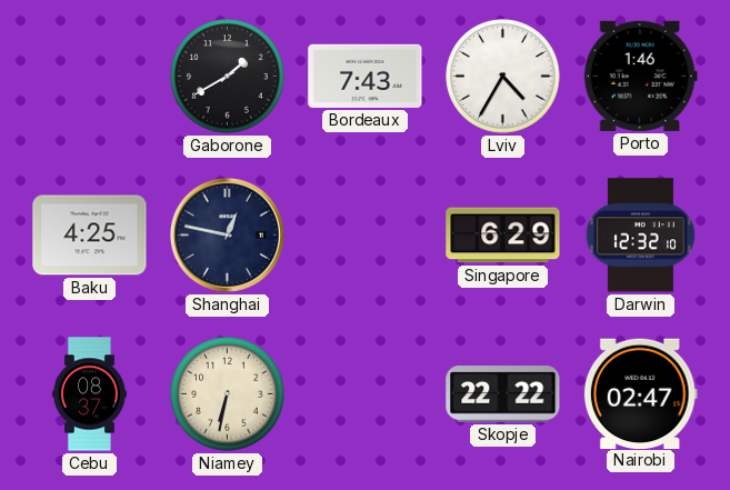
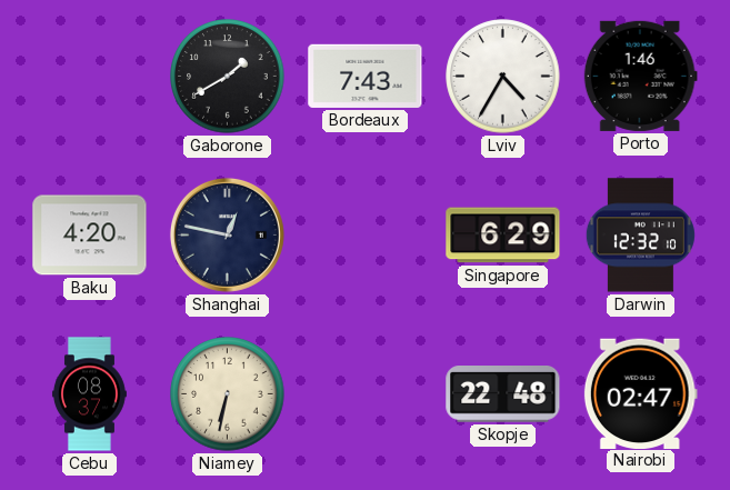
Baku: 4:25 -> 4:20
Skopje: 22:22 -> 22:48
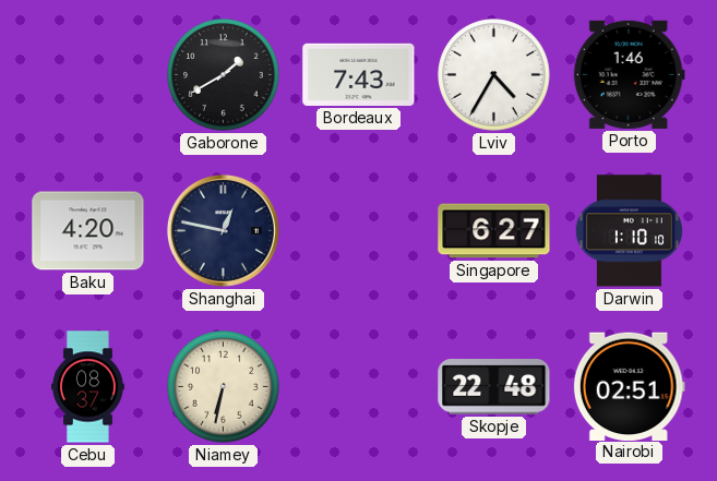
Singapore: 6:29 -> 6:27
Darwin: 12:32 -> 1:10
Nairobi: 02:47 -> 02:51
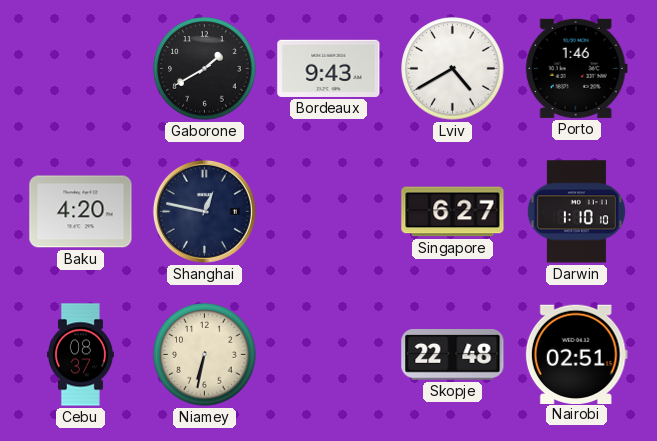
Bordeaux: 7:43 -> 9:43
Lviv: 4:35 -> 4:40
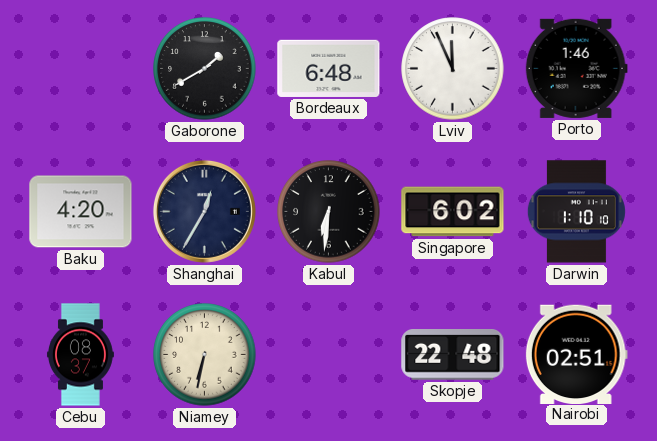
Bordeaux: 9:43 -> 6:48
Lviv: 4:40 -> 11:56
Shanghai: 12:47 -> 12:35
Kabul: none -> 6:31
Singapore: 6:27 -> 6:02
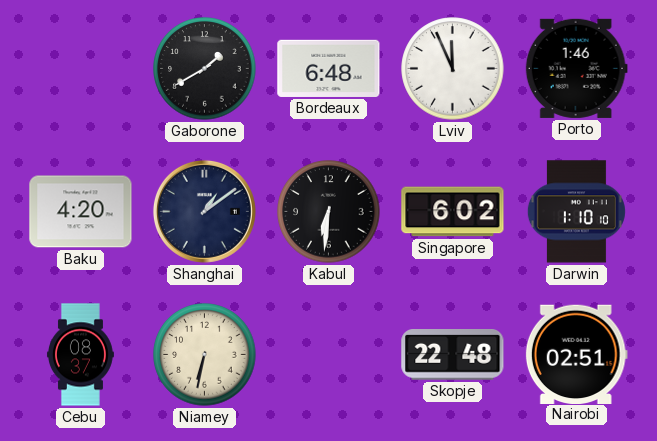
Shanghai: 12:35 -> 1:09
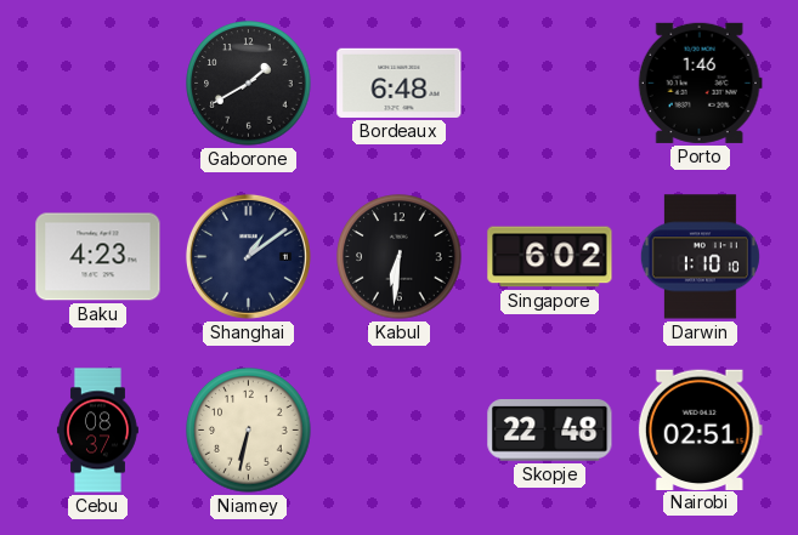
Lviv: 11:56 -> none
Baku: 4:20 -> 4:23
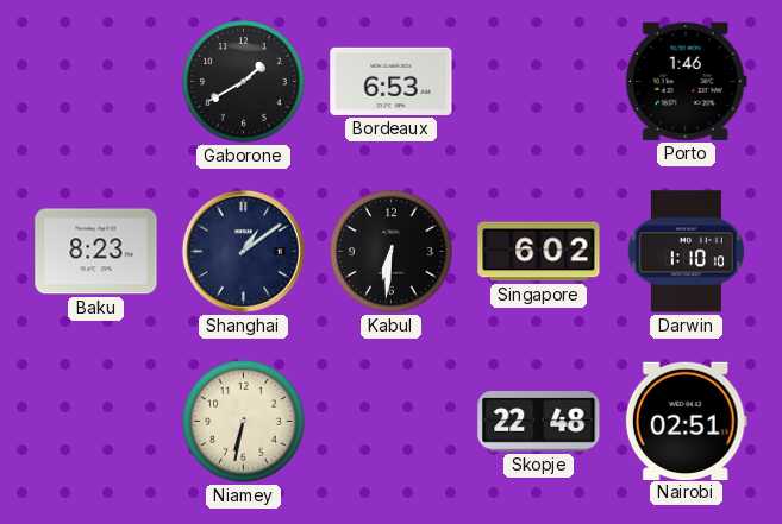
Bordeaux: 6:48 -> 6:53
Baku: 4:23 -> 8:23
Cebu: 08:37 -> none
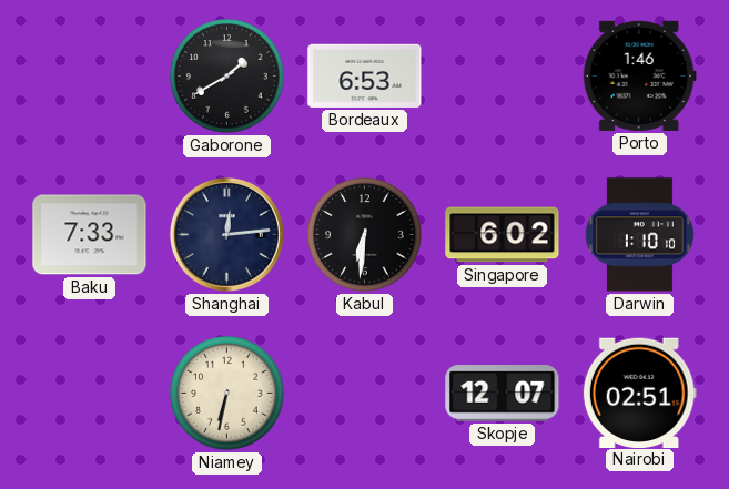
Baku: 8:23 -> 7:33
Shanghai: 1:09 -> 12:14
Skopje: 22:48 -> 12:07
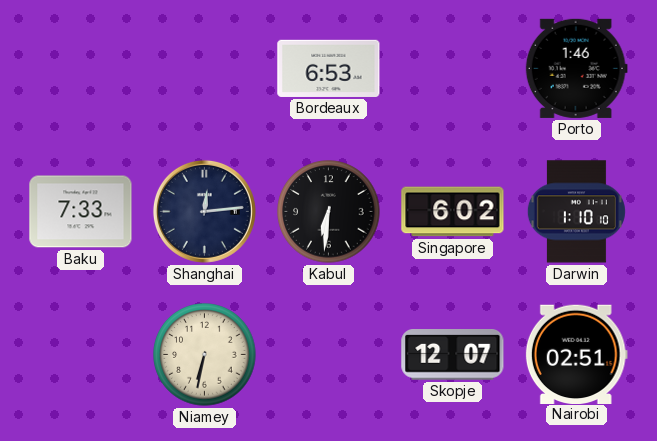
Gaborone: 1:40 -> none
